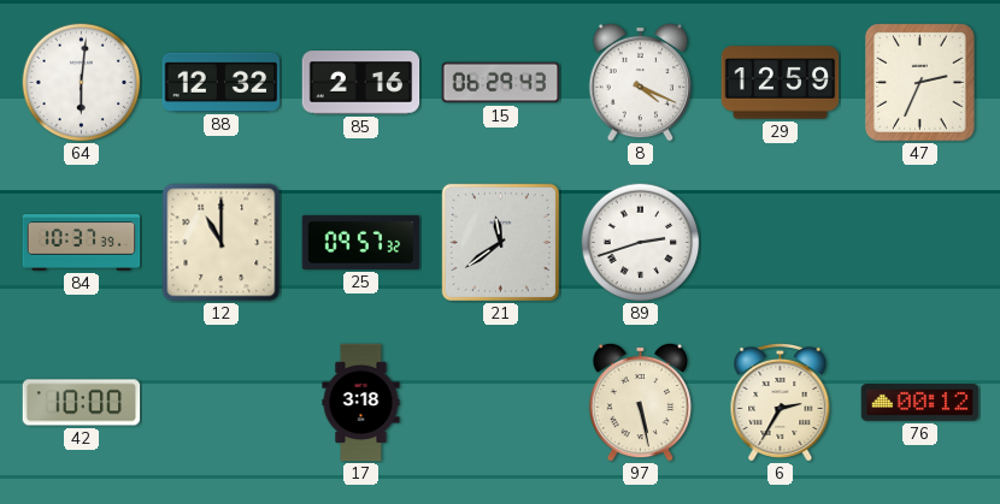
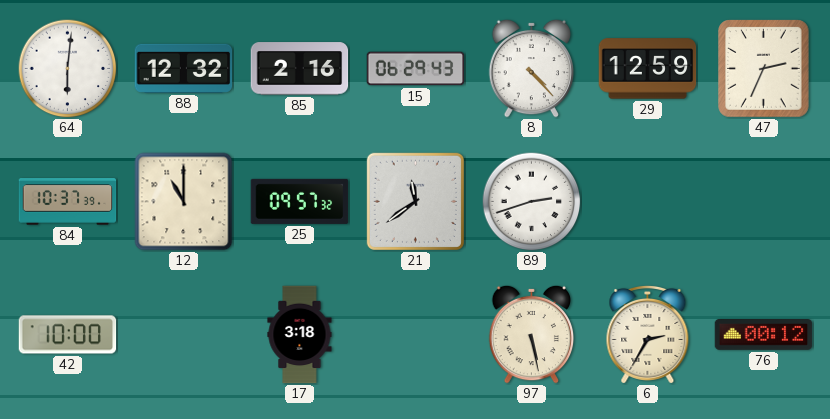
8: 4:19 -> 4:23
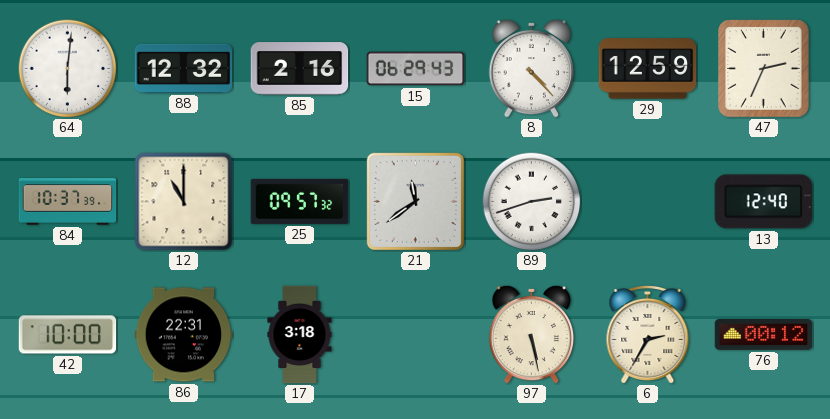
13: none -> 12:40
86: none -> 22:31
